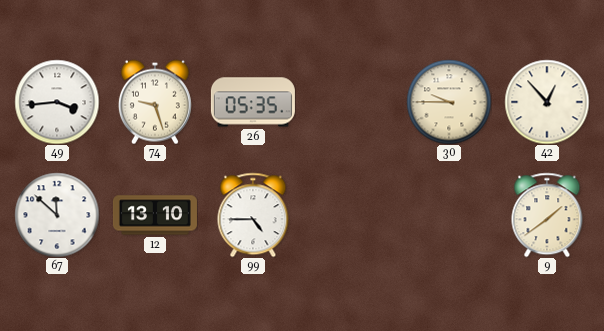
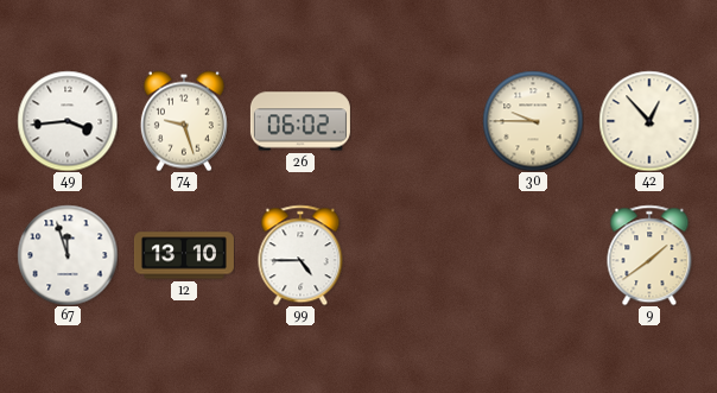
26: 05:35 -> 06:02
67: 11:52 -> 11:57
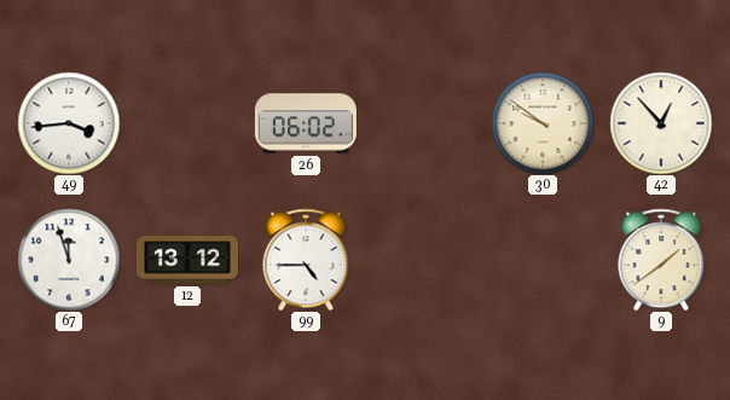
74: 9:27 -> none
30: 9:45 -> 9:51
12: 13:10 -> 13:12
